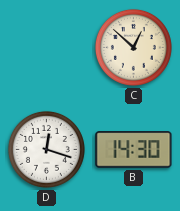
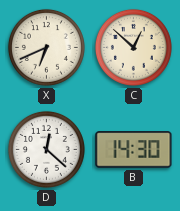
X: none -> 6:41
D: 12:18 -> 12:22
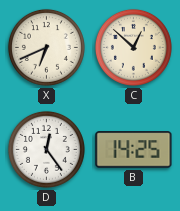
D: 12:22 -> 12:24
B: 14:30 -> 14:25
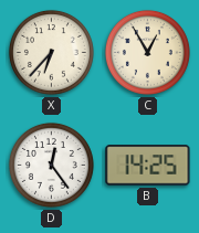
X: 6:41 -> 6:37
C: 12:52 -> 12:55
